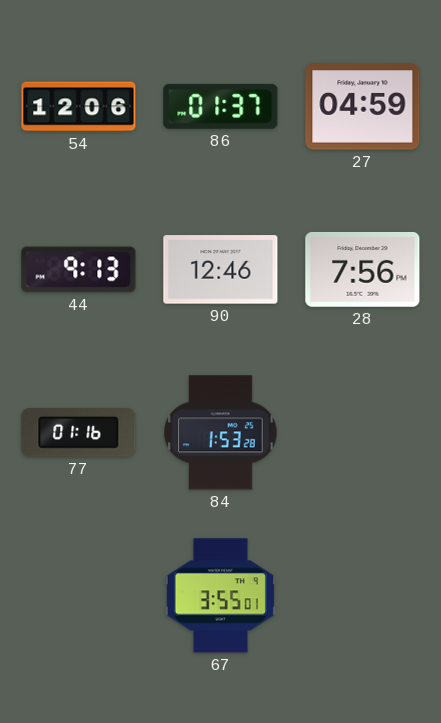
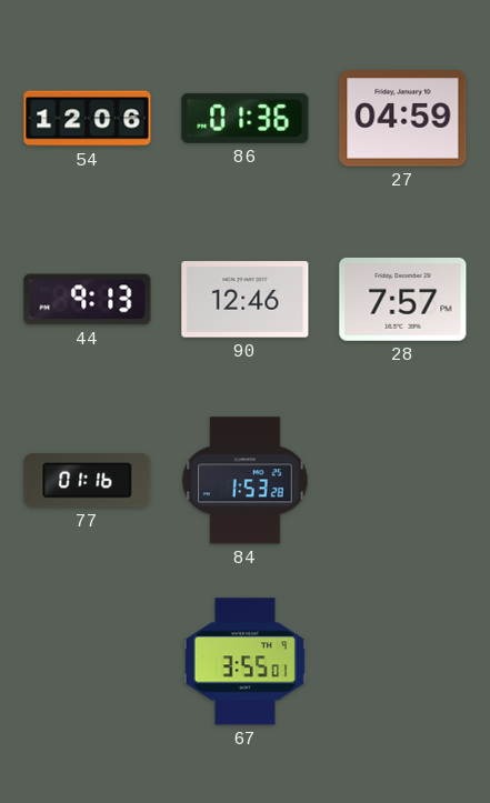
86: 01:37 -> 01:36
28: 7:56 -> 7:57
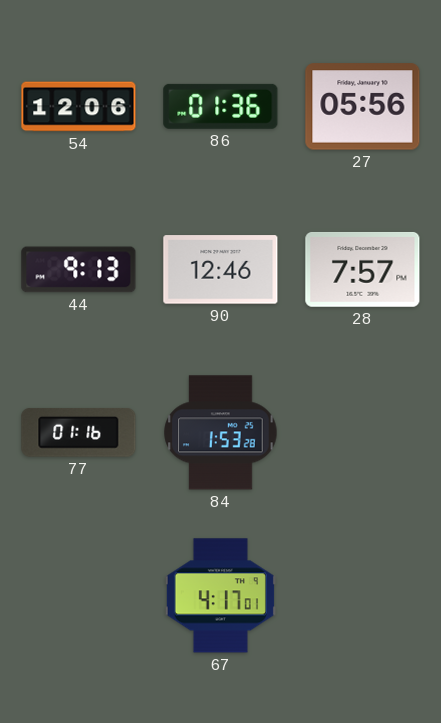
27: 04:59 -> 05:56
67: 3:55 -> 4:17
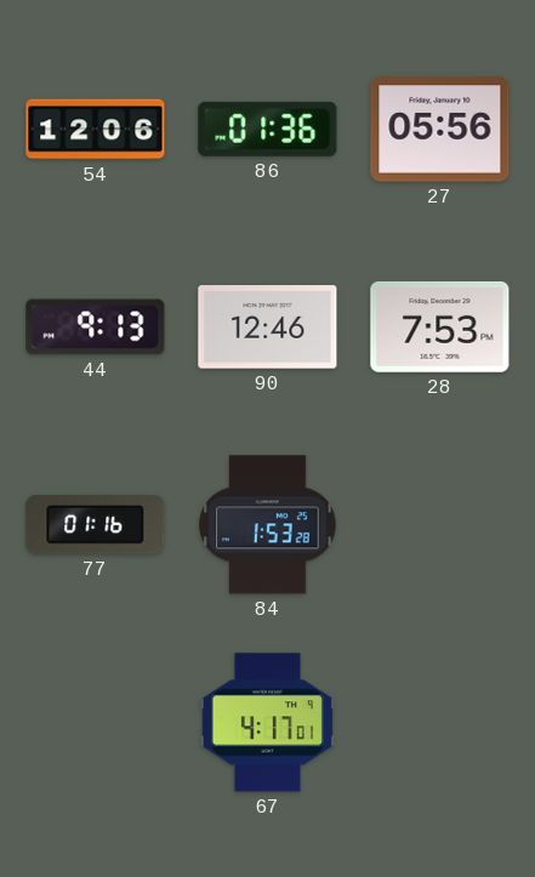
28: 7:57 -> 7:53
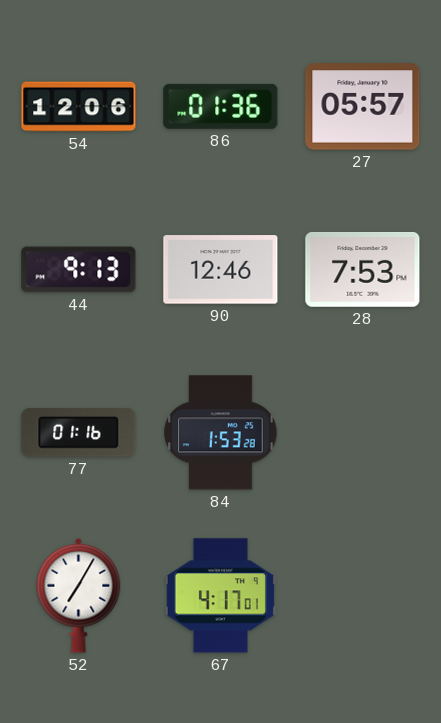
27: 05:56 -> 05:57
52: none -> 7:05
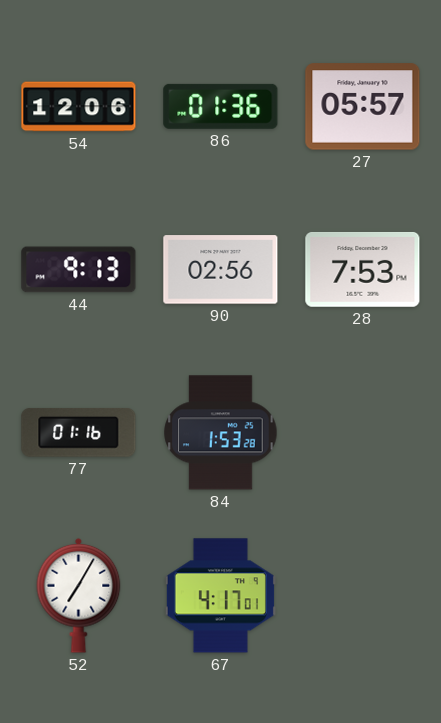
90: 12:46 -> 02:56
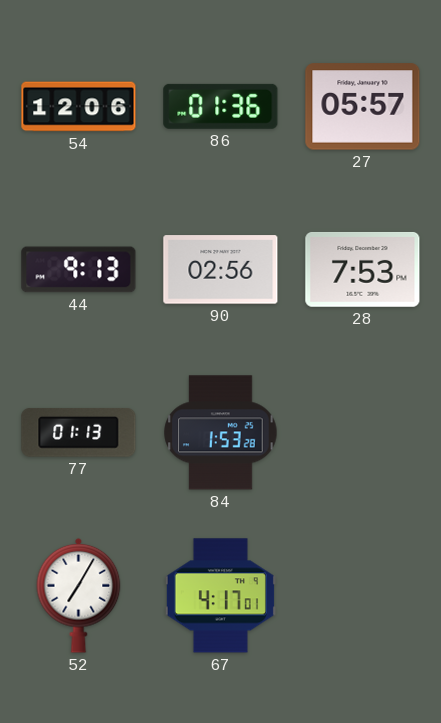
77: 01:16 -> 01:13
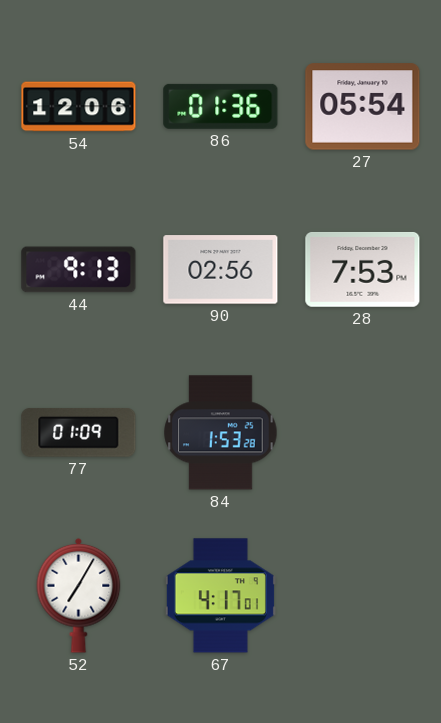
27: 05:57 -> 05:54
77: 01:13 -> 01:09
